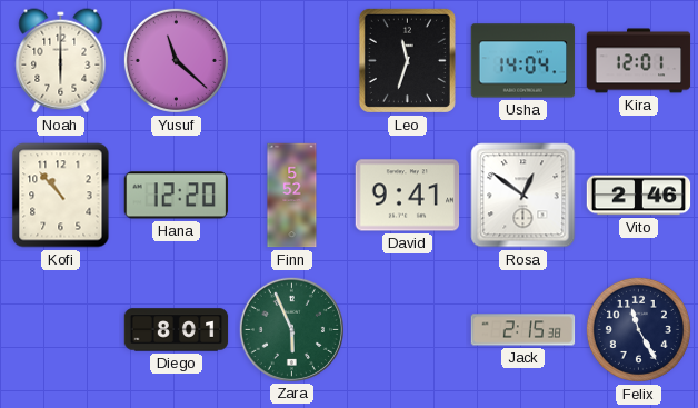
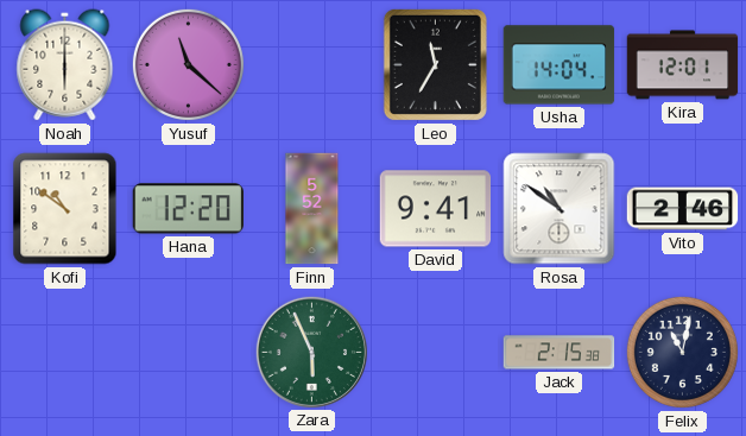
Leo: 11:33 -> 11:35
Kofi: 10:53 -> 10:51
Rosa: 12:51 -> 10:51
Diego: 8:01 -> none
Felix: 11:25 -> 11:02
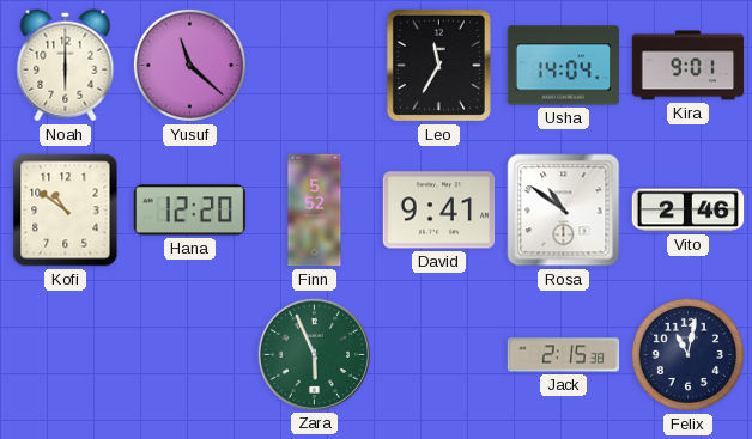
Kira: 12:01 -> 9:01
